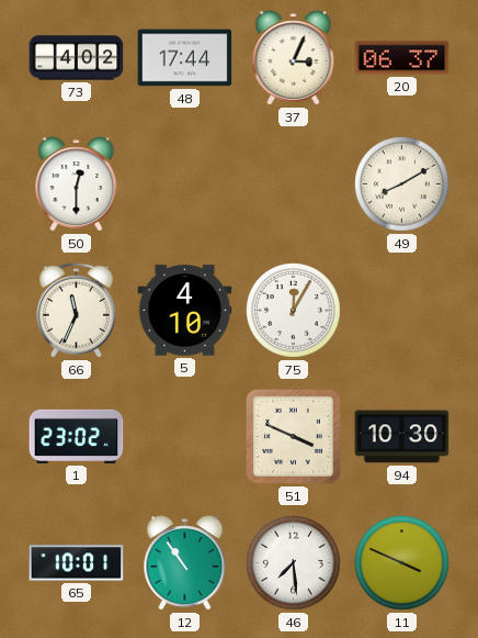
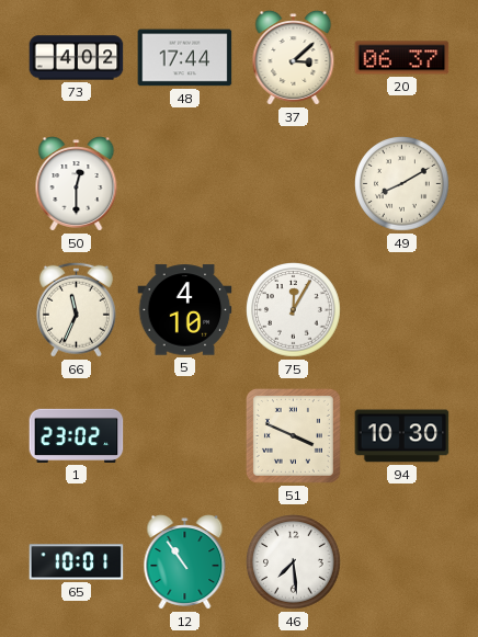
37: 3:04 -> 3:08
11: 3:49 -> none
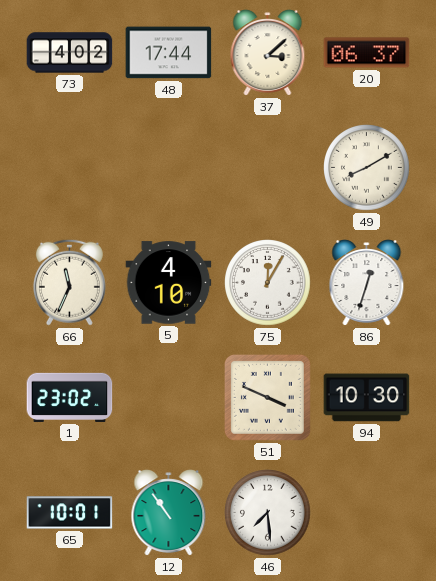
50: 12:30 -> none
86: none -> 12:33
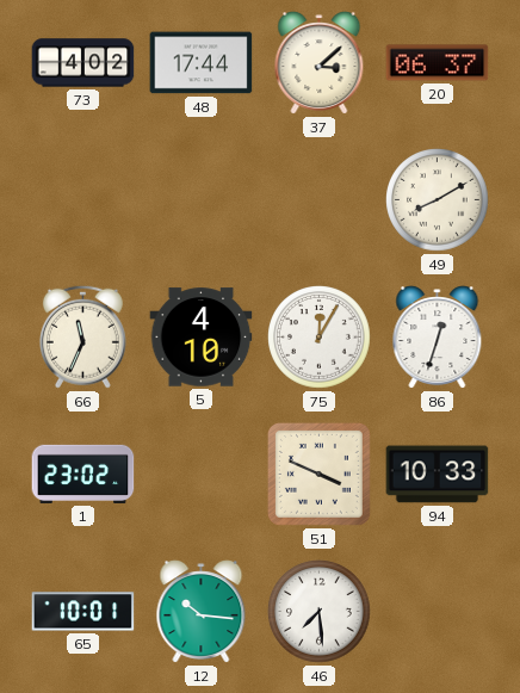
94: 10:30 -> 10:33
12: 10:54 -> 10:16
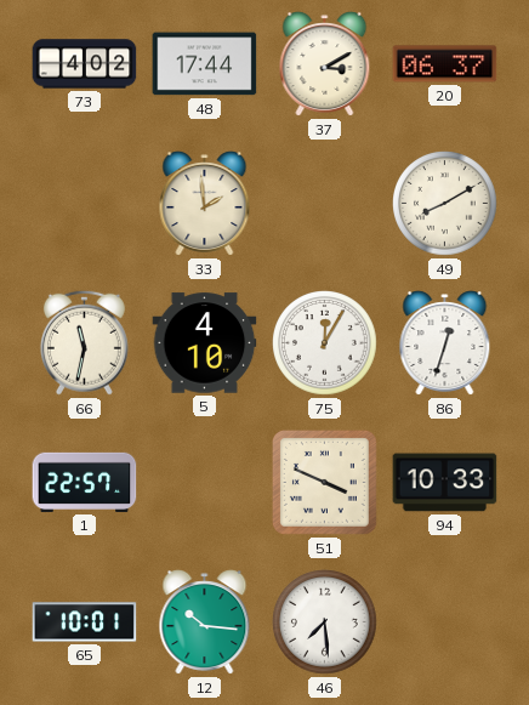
37: 3:08 -> 3:10
33: none -> 1:59
66: 11:34 -> 11:32
1: 23:02 -> 22:57
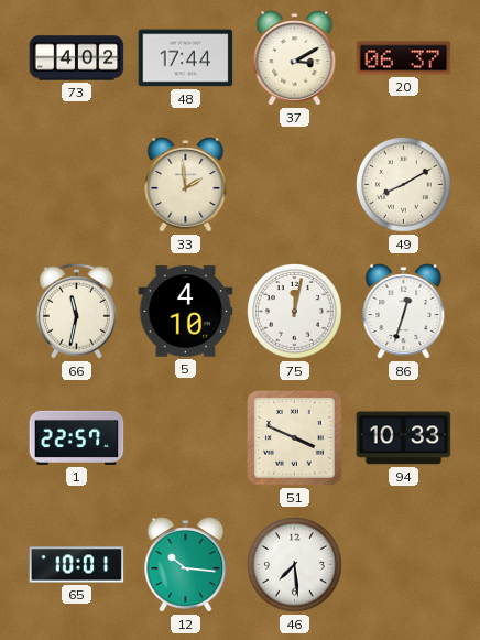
75: 12:05 -> 12:02
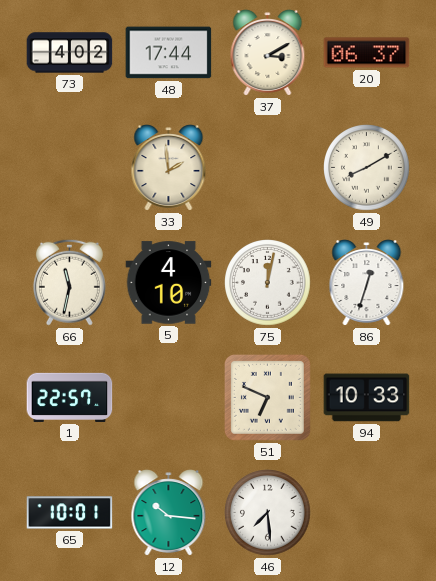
51: 3:49 -> 6:49
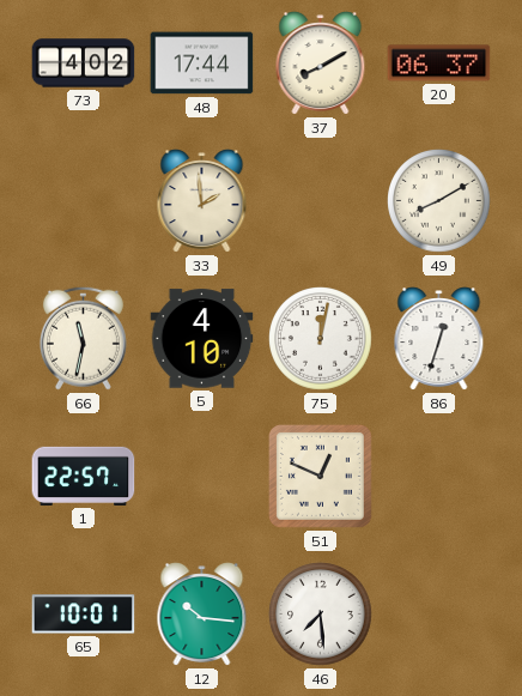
37: 3:10 -> 8:10
51: 6:49 -> 12:49
94: 10:33 -> none
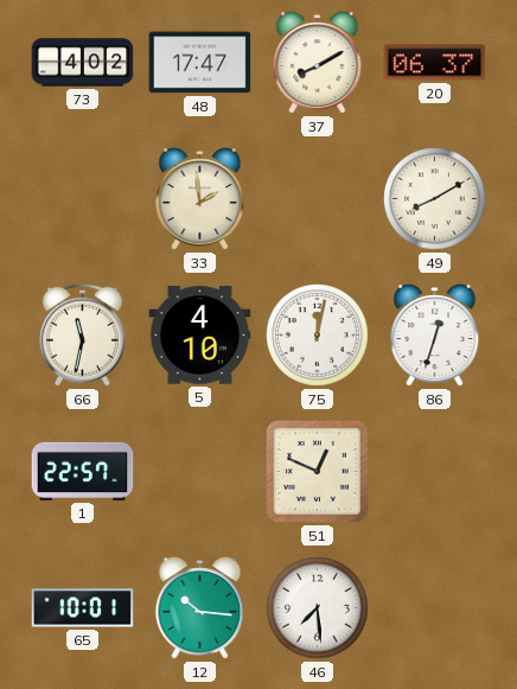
48: 17:44 -> 17:47
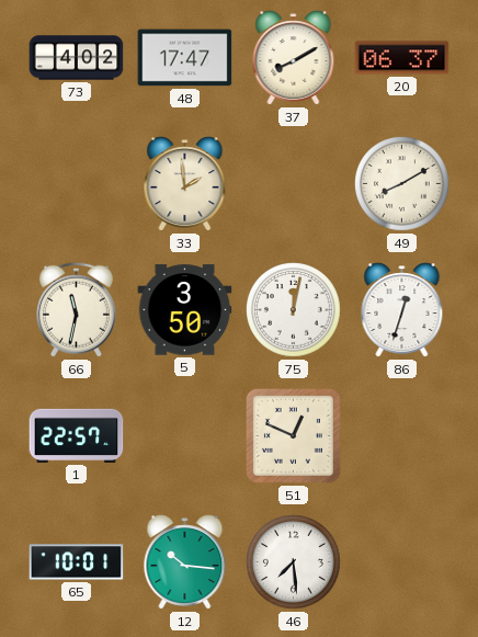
5: 4:10 -> 3:50
